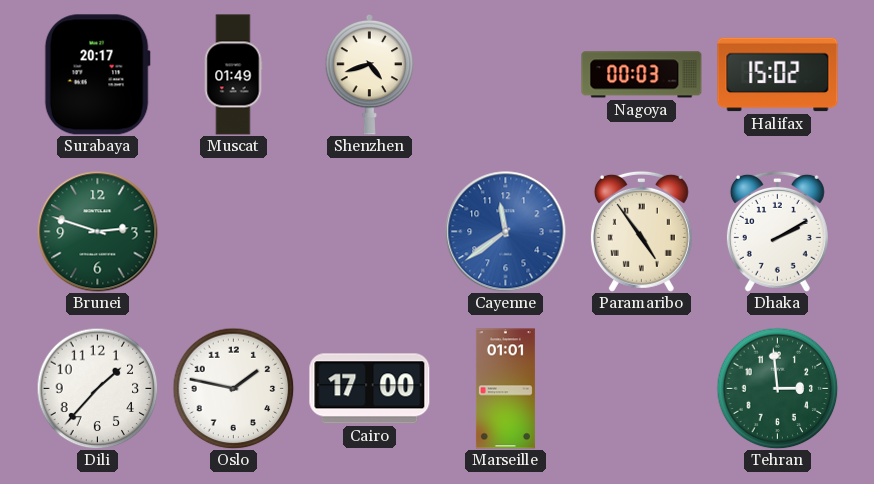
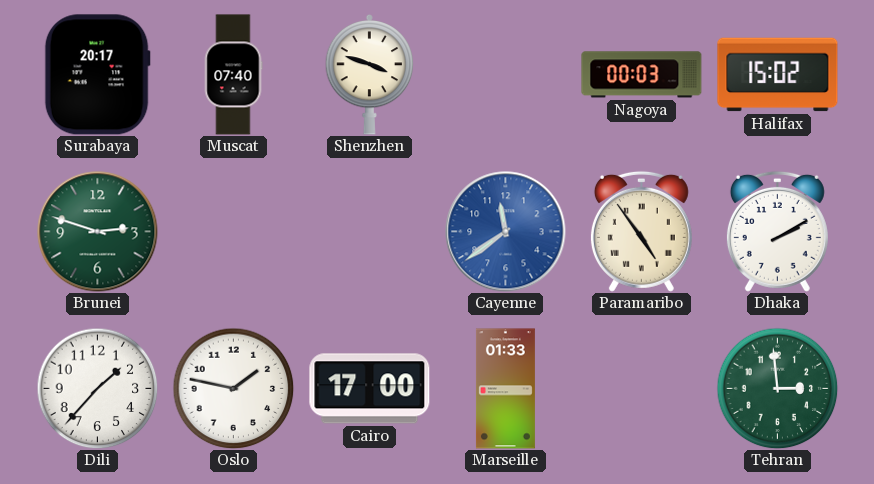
Muscat: 01:49 -> 07:40
Shenzhen: 4:42 -> 3:48
Marseille: 01:01 -> 01:33
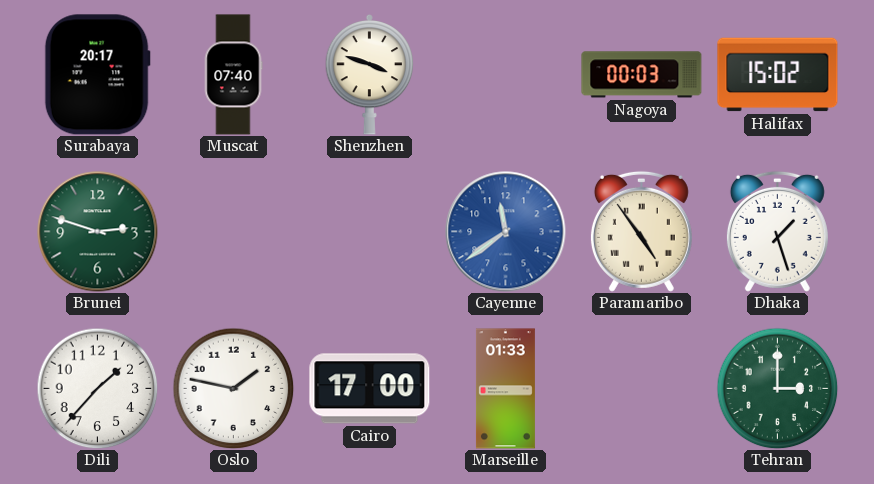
Dhaka: 2:10 -> 1:27
Tehran: 2:59 -> 3:00
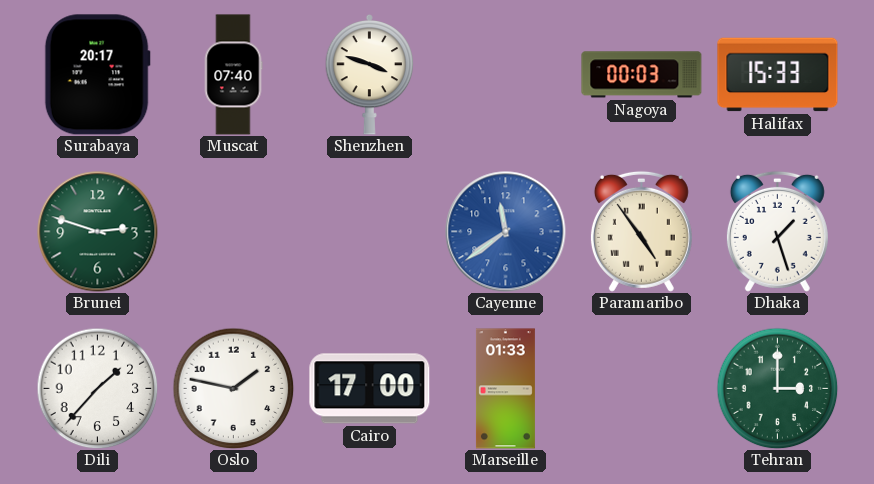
Halifax: 15:02 -> 15:33
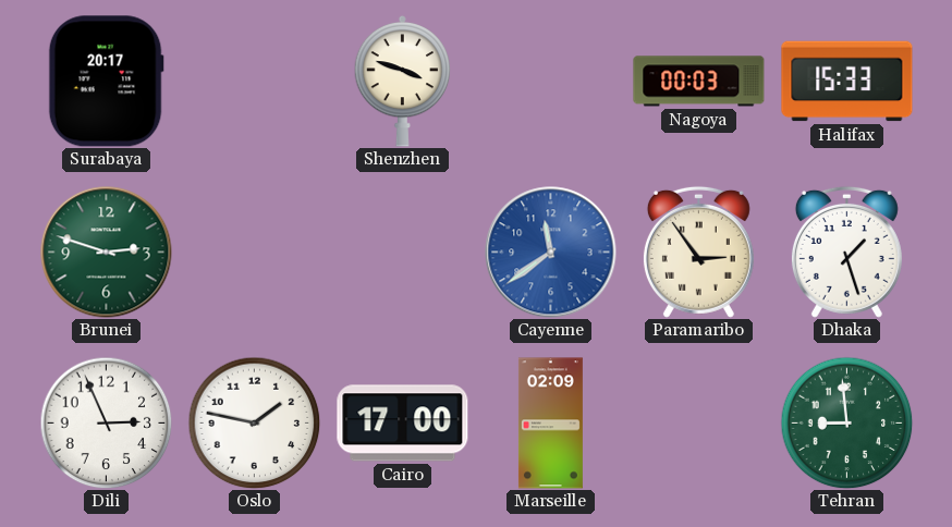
Muscat: 07:40 -> none
Paramaribo: 4:54 -> 2:54
Dili: 1:37 -> 2:56
Marseille: 01:33 -> 02:09
Tehran: 3:00 -> 8:59
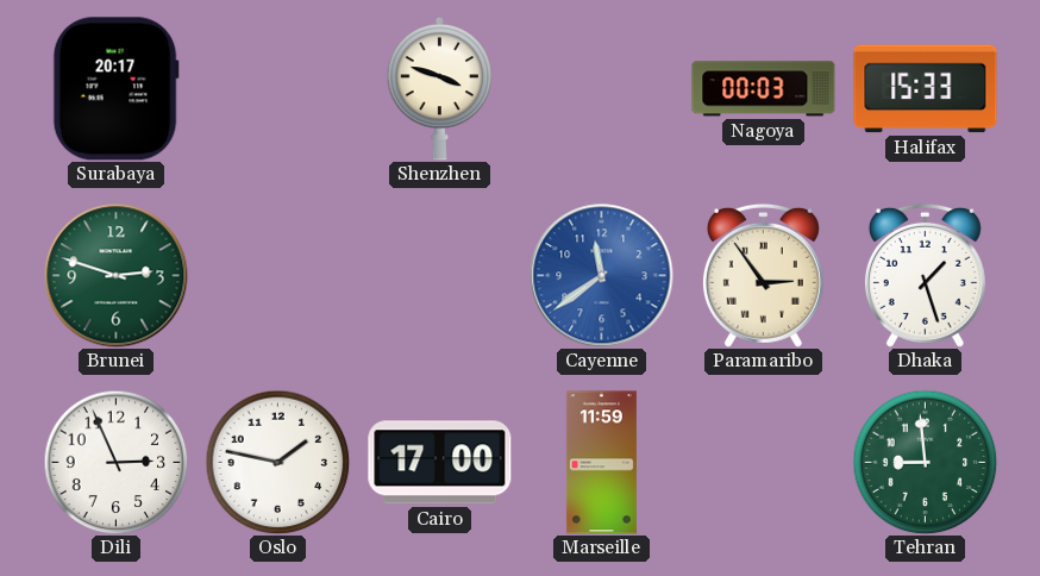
Marseille: 02:09 -> 11:59
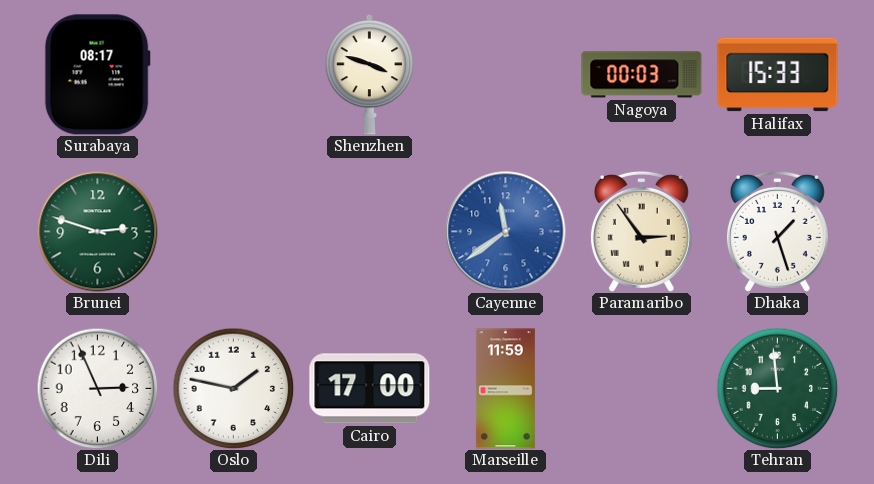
Surabaya: 20:17 -> 08:17
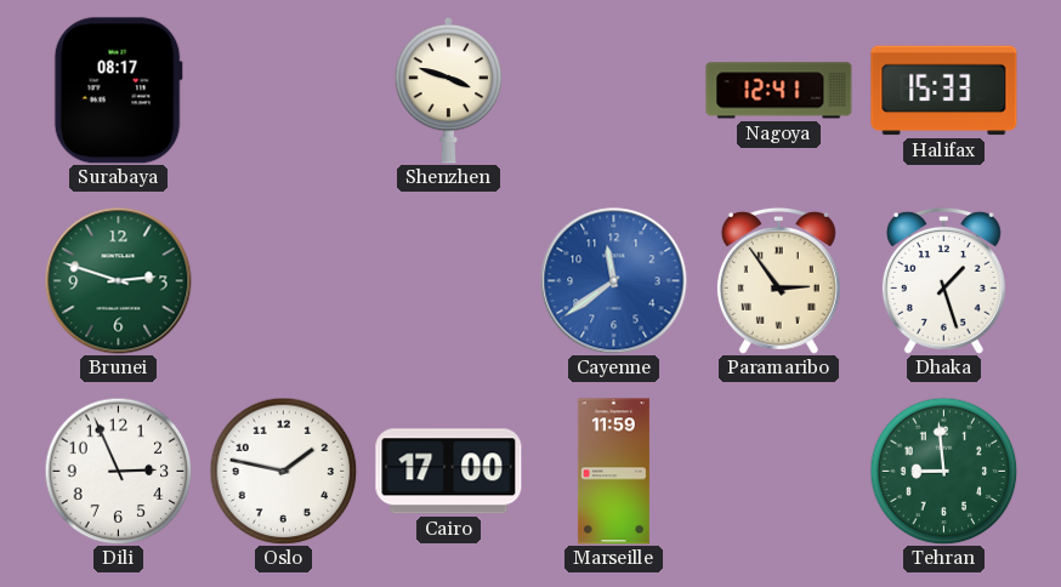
Nagoya: 00:03 -> 12:41
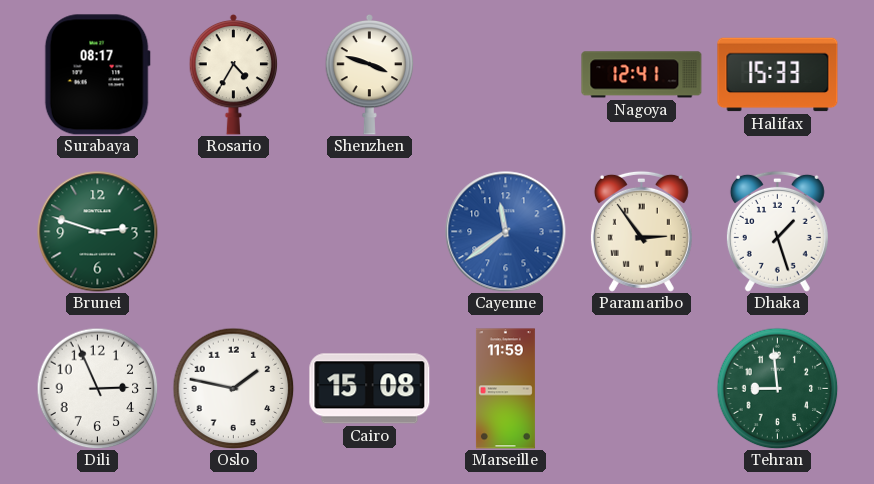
Rosario: none -> 4:35
Cairo: 17:00 -> 15:08
